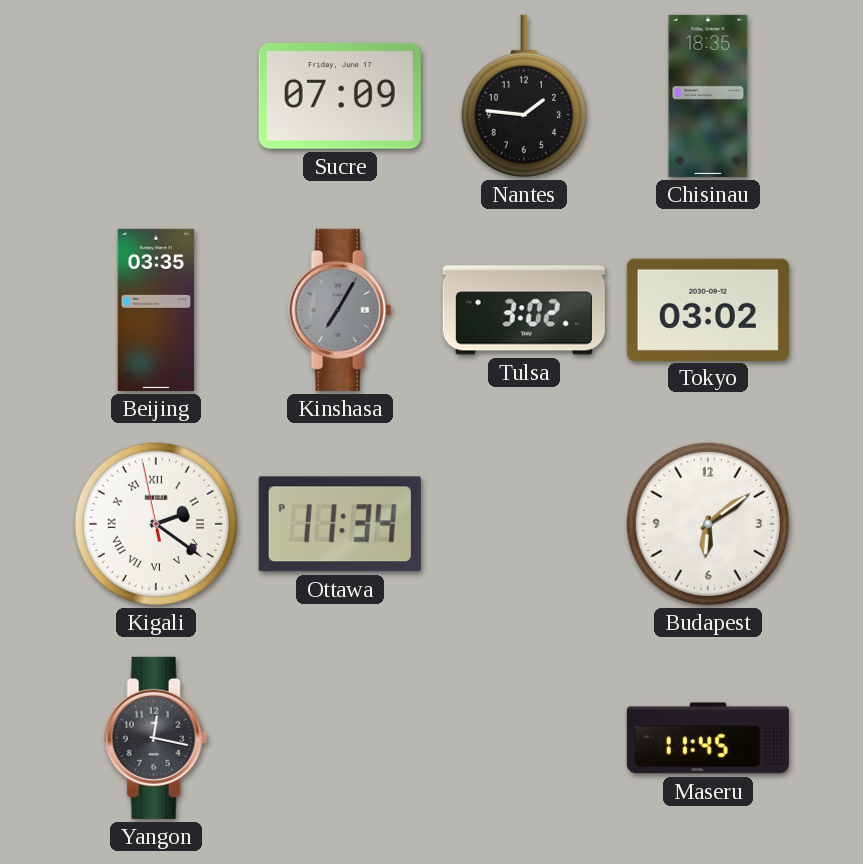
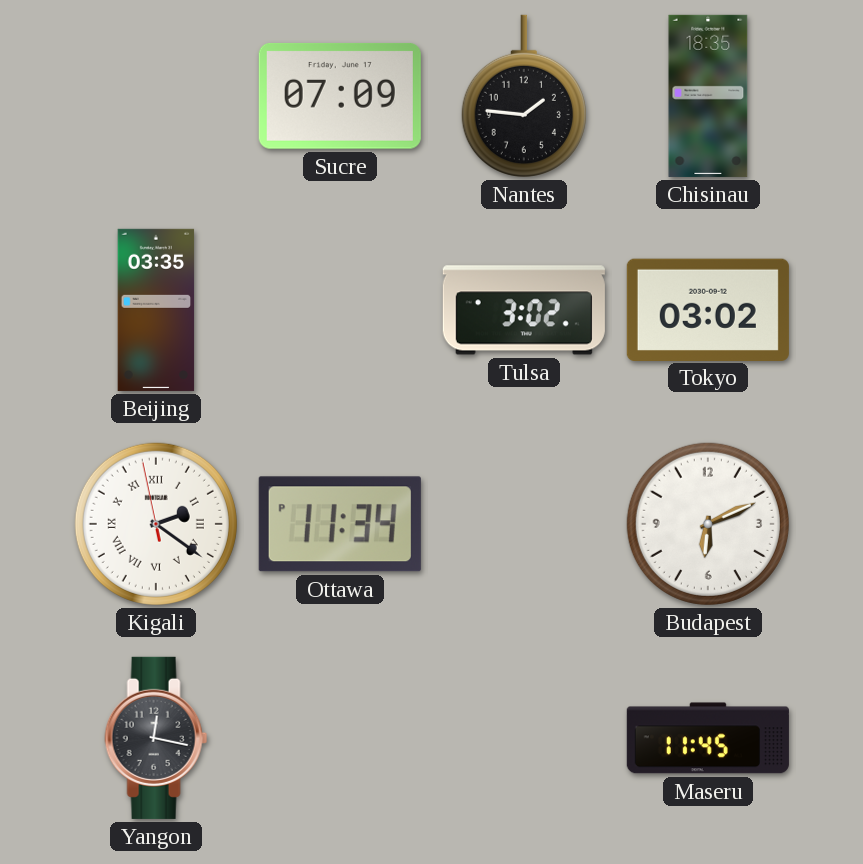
Kinshasa: 7:05 -> none
Budapest: 6:09 -> 6:11
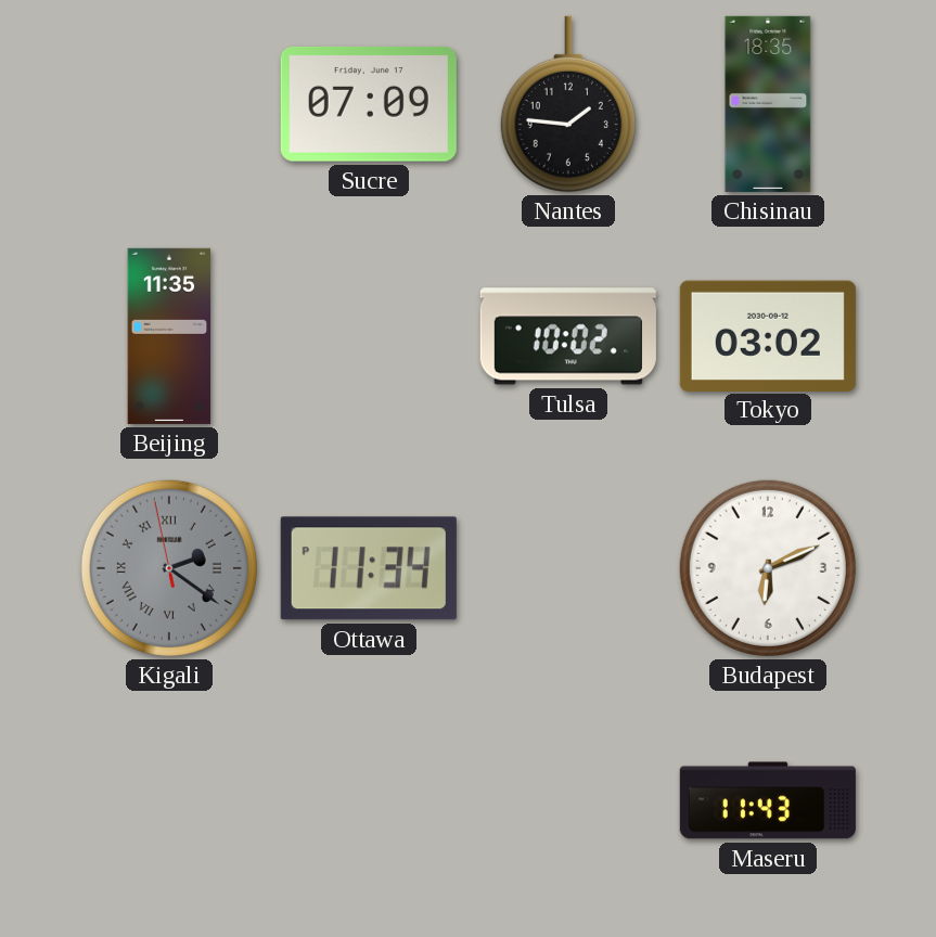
Beijing: 03:35 -> 11:35
Tulsa: 3:02 -> 10:02
Kigali dial: white -> grey
Yangon: 12:17 -> none
Maseru: 11:45 -> 11:43
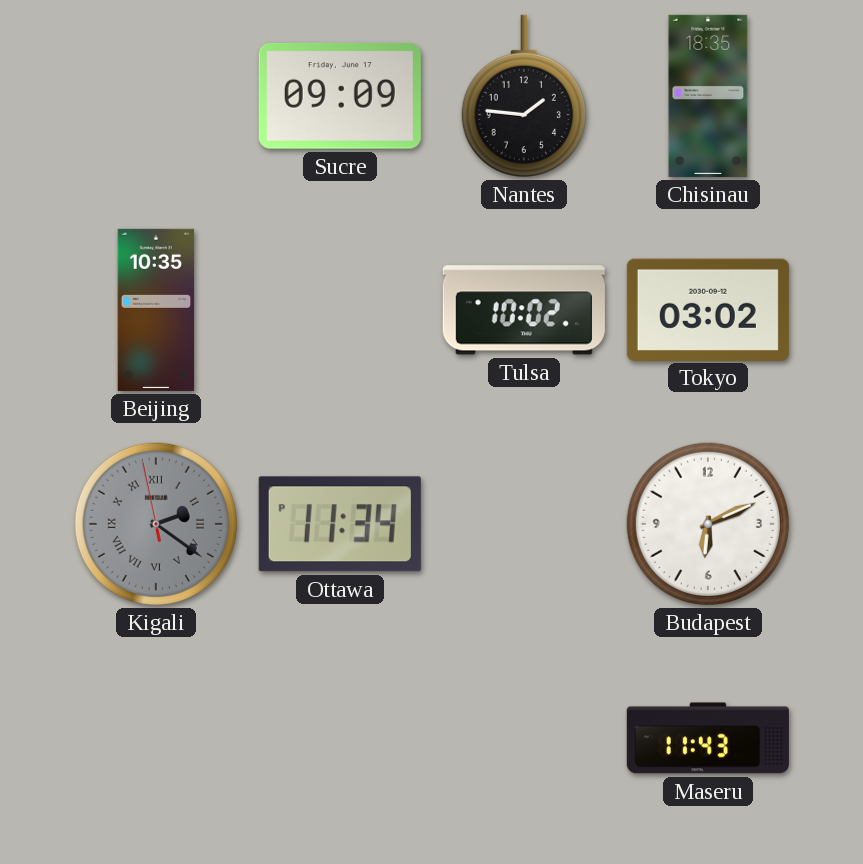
Sucre: 07:09 -> 09:09
Beijing: 11:35 -> 10:35
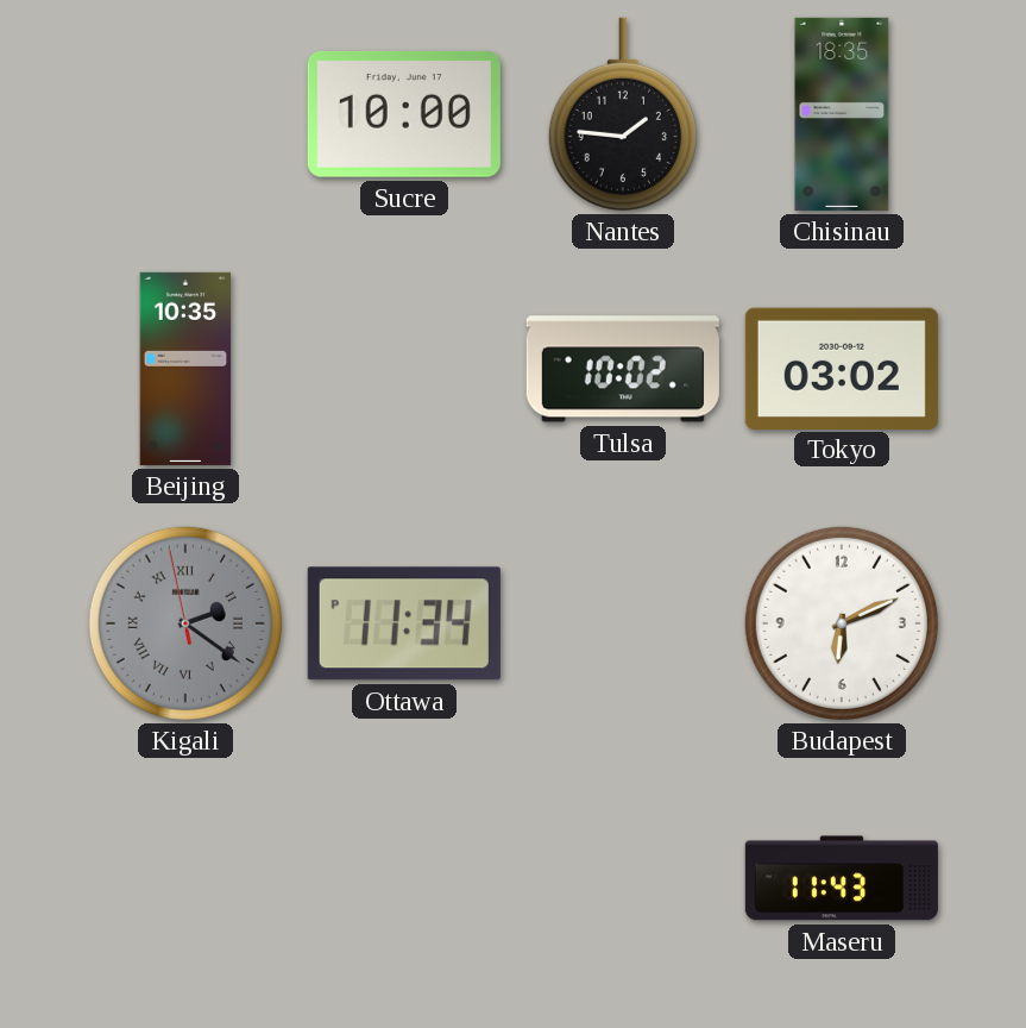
Sucre: 09:09 -> 10:00
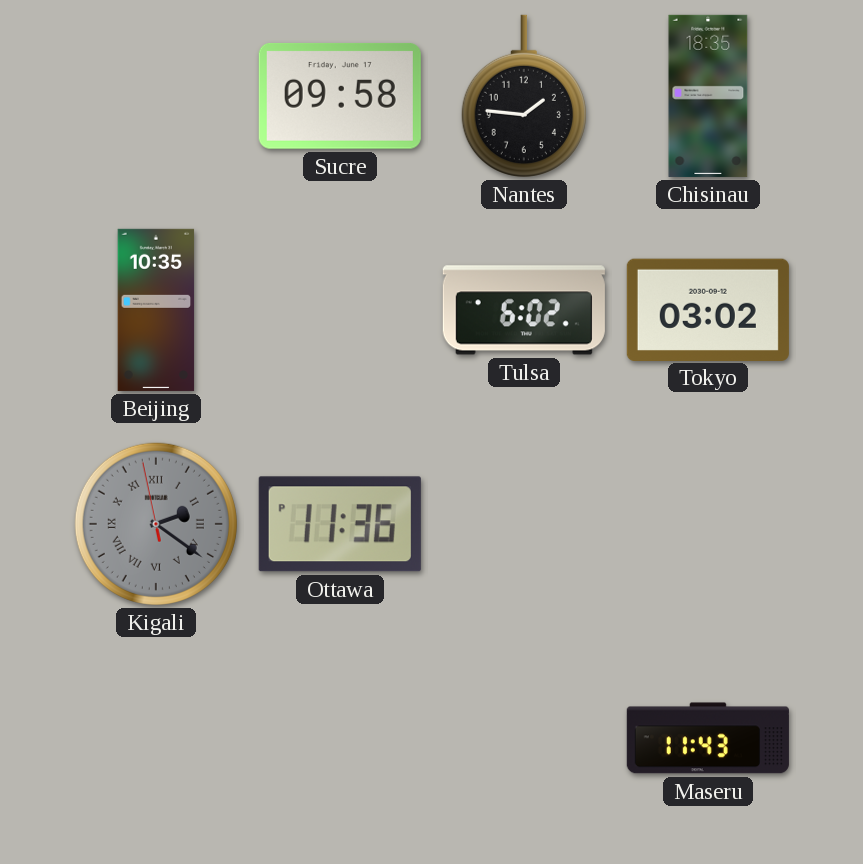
Sucre: 10:00 -> 09:58
Tulsa: 10:02 -> 6:02
Ottawa: 11:34 -> 11:36
Budapest: 6:11 -> none
